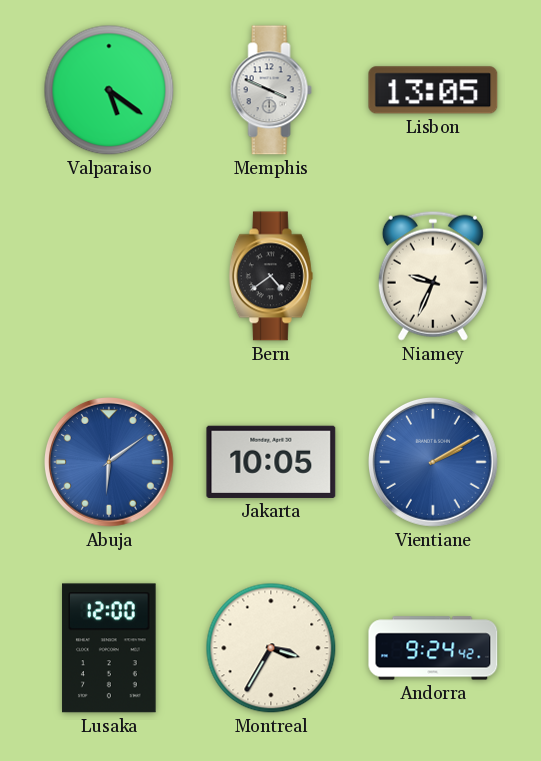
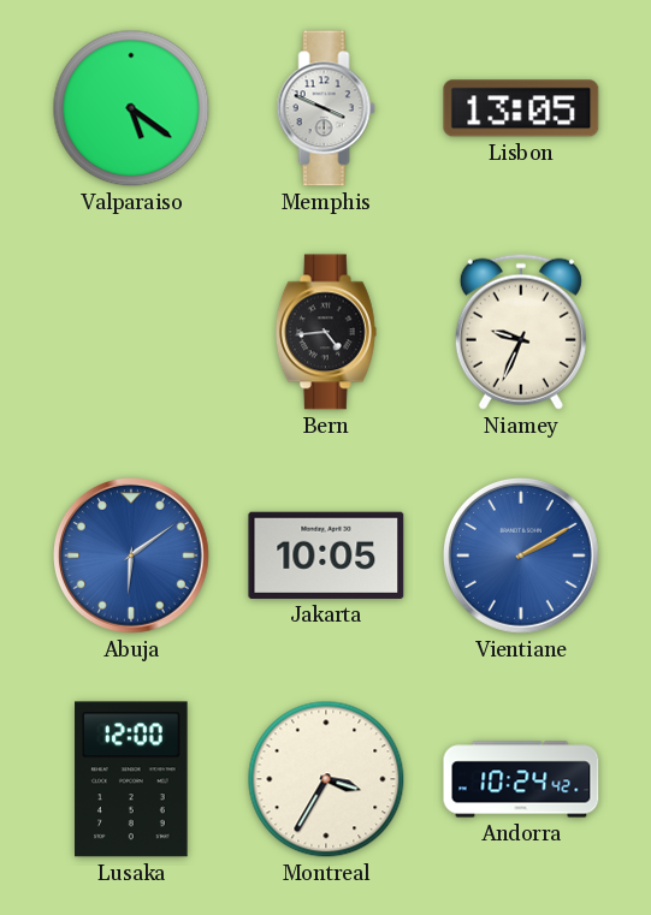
Bern: 4:39 -> 4:44
Andorra: 9:24 -> 10:24
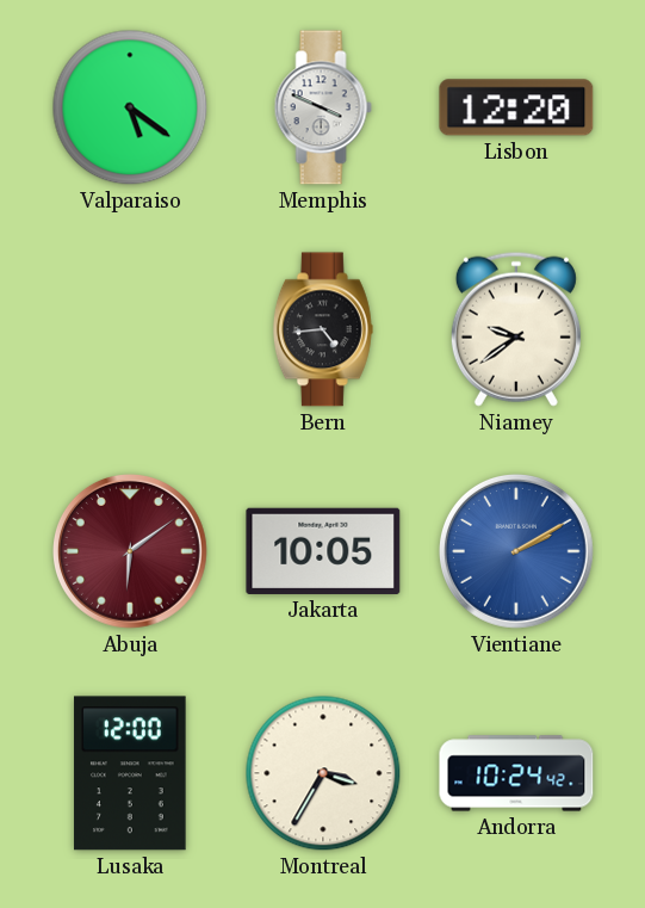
Lisbon: 13:05 -> 12:20
Niamey: 9:34 -> 9:39
Abuja dial: blue -> burgundy
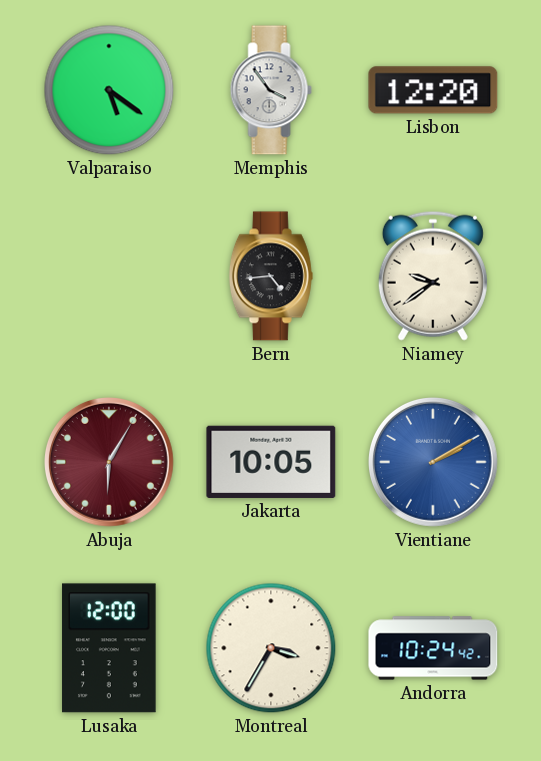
Memphis: 3:49 -> 3:54
Abuja: 6:09 -> 6:05
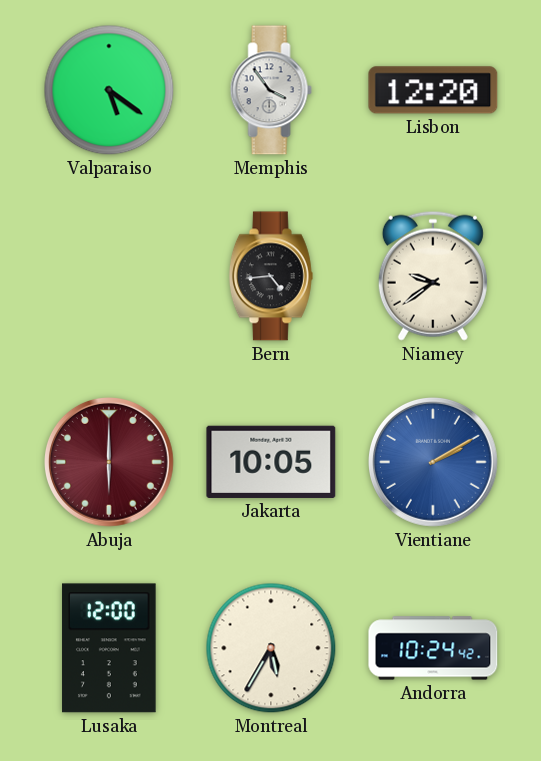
Abuja: 6:05 -> 6:00
Montreal: 3:35 -> 5:35
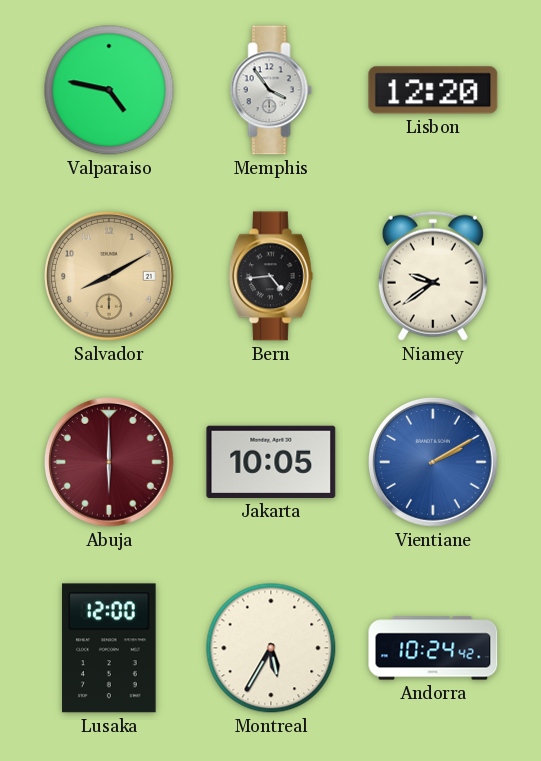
Valparaiso: 5:21 -> 4:47
Salvador: none -> 8:10
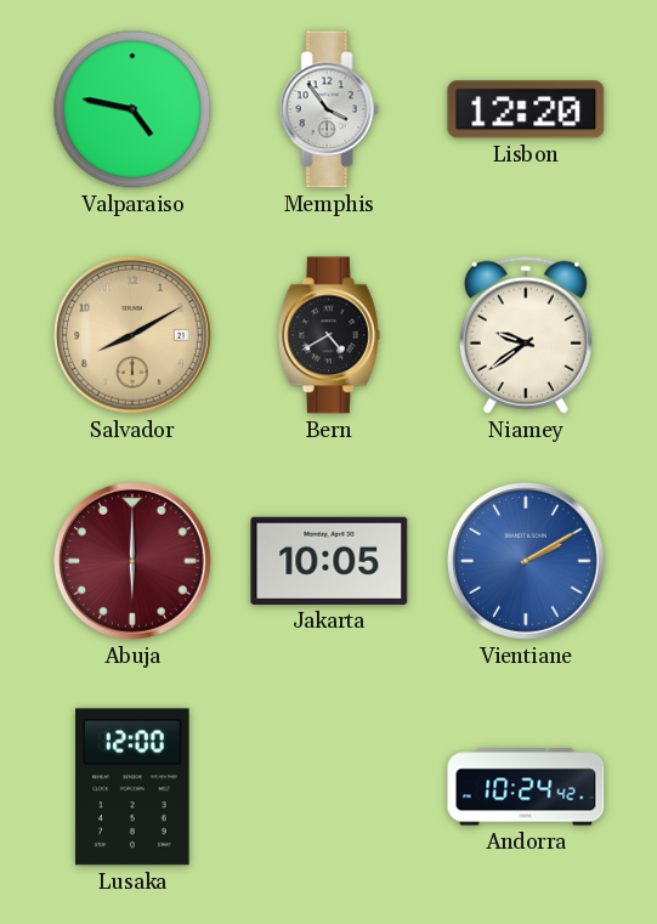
Bern: 4:44 -> 4:40
Montreal: 5:35 -> none
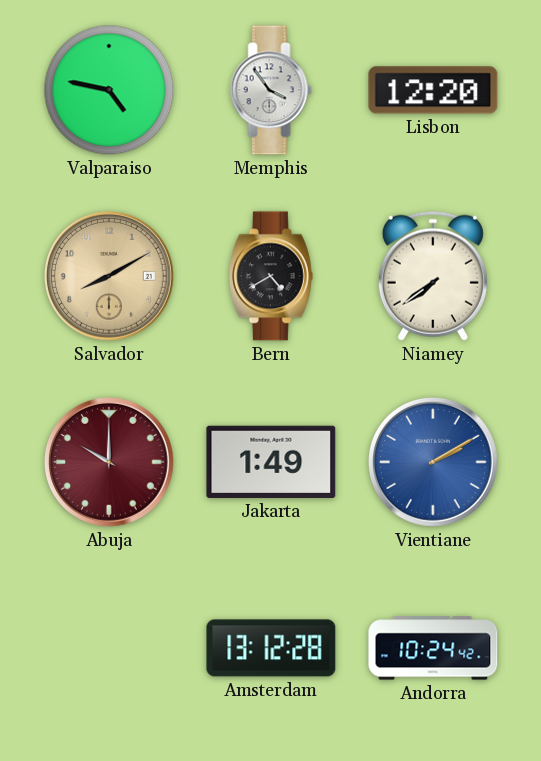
Niamey: 9:39 -> 7:39
Abuja: 6:00 -> 10:00
Jakarta: 10:05 -> 1:49
Lusaka: 12:00 -> none
Amsterdam: none -> 13:12
